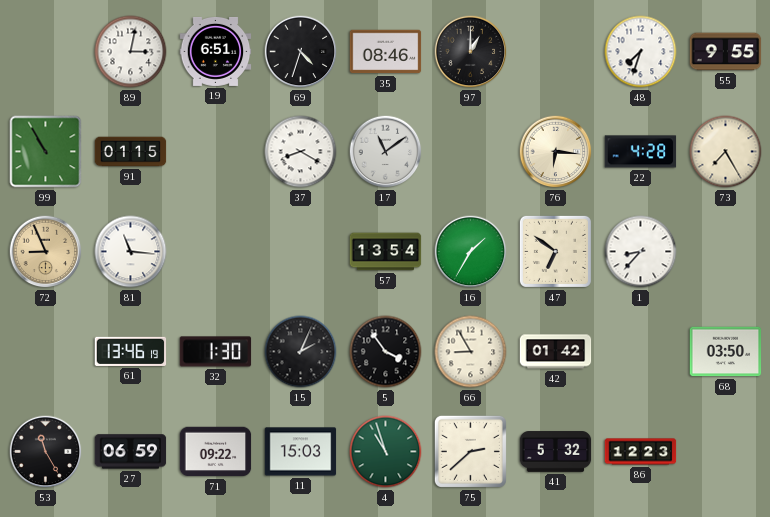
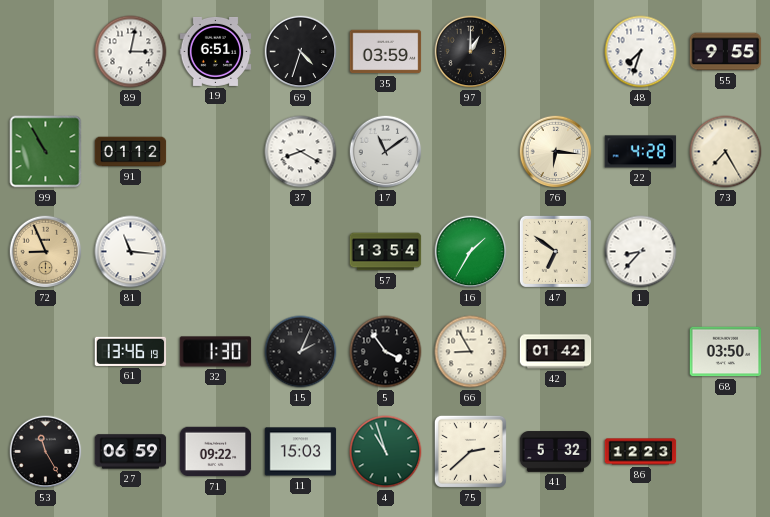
35: 08:46 -> 03:59
91: 01:15 -> 01:12
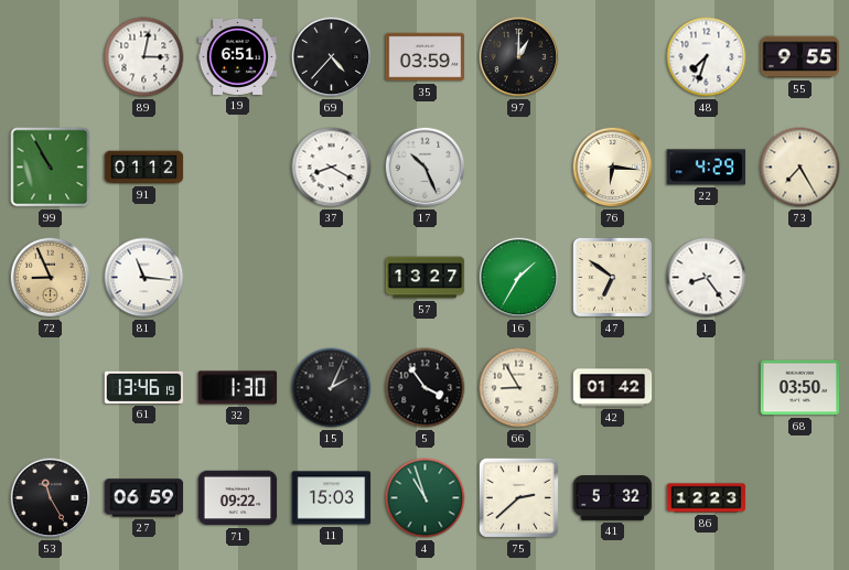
69: 4:33 -> 4:37
17: 11:09 -> 10:26
22: 4:28 -> 4:29
57: 13:54 -> 13:27
1: 8:37 -> 8:24
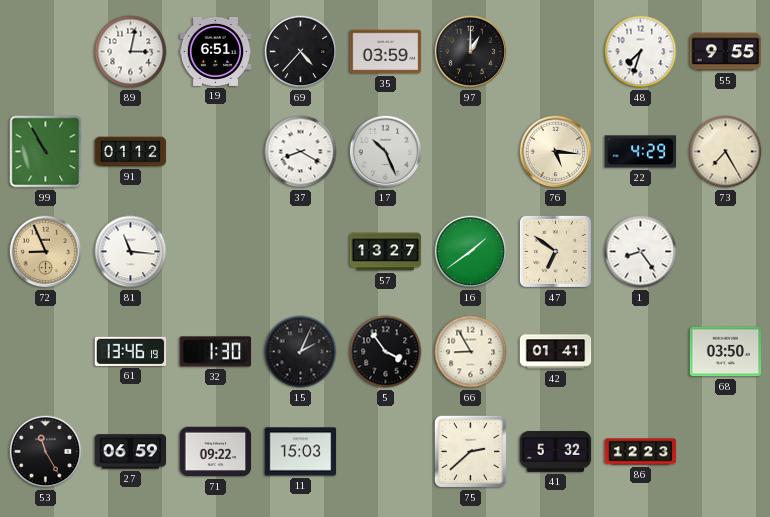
76: 6:16 -> 5:16
16: 1:35 -> 1:39
42: 01:42 -> 01:41
4: 10:57 -> none
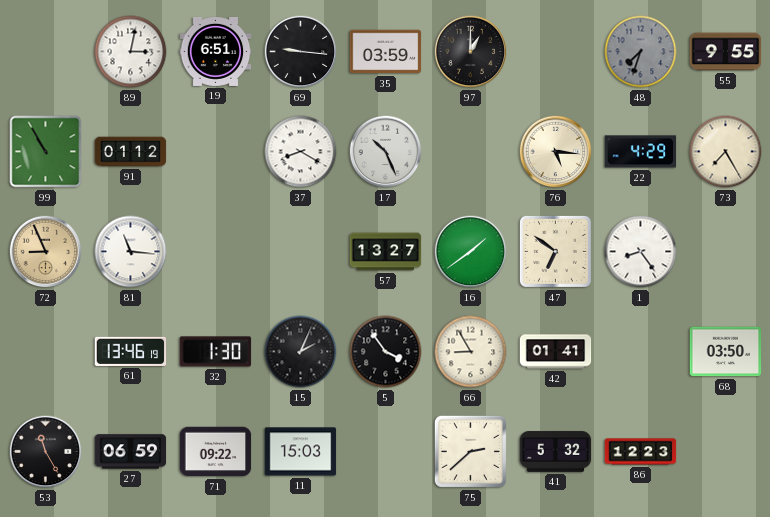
69: 4:37 -> 9:16
48 dial: white -> grey
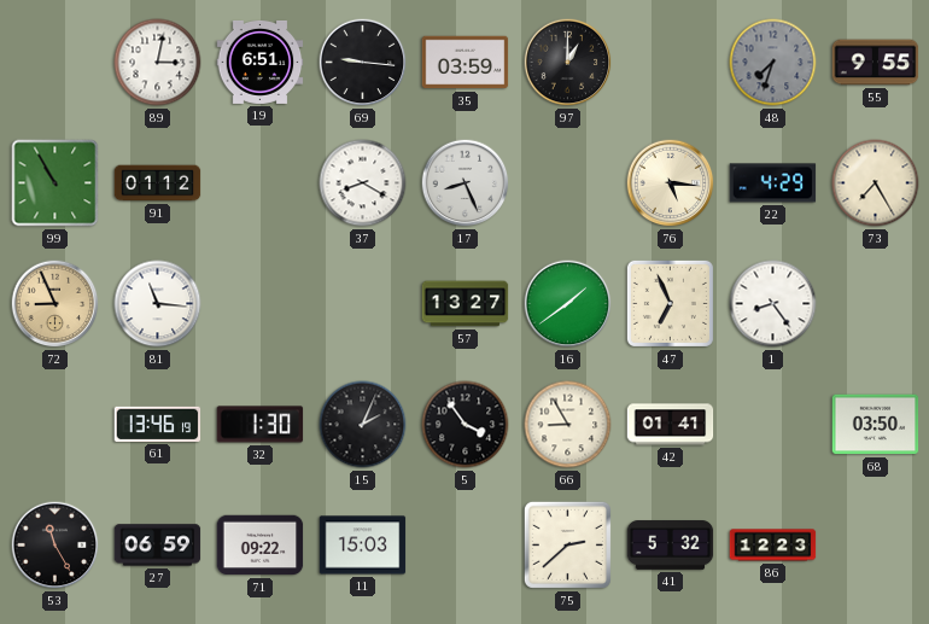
17: 10:26 -> 8:26
47: 6:51 -> 6:56
